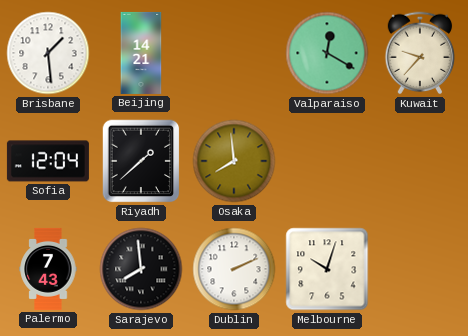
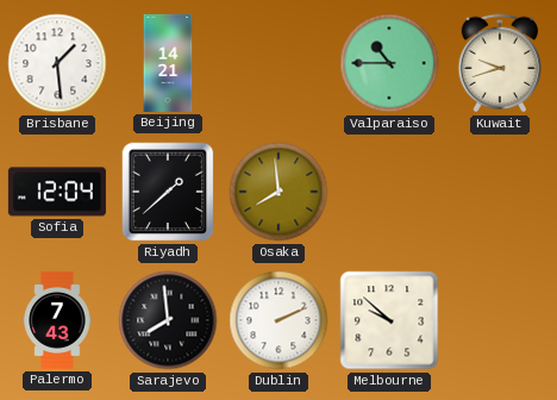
Valparaiso: 12:20 -> 10:45
Kuwait: 9:37 -> 9:42
Melbourne: 10:03 -> 9:52
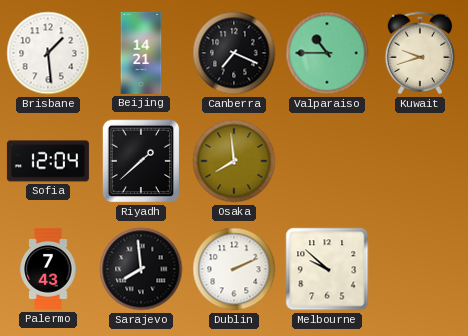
Canberra: none -> 7:19
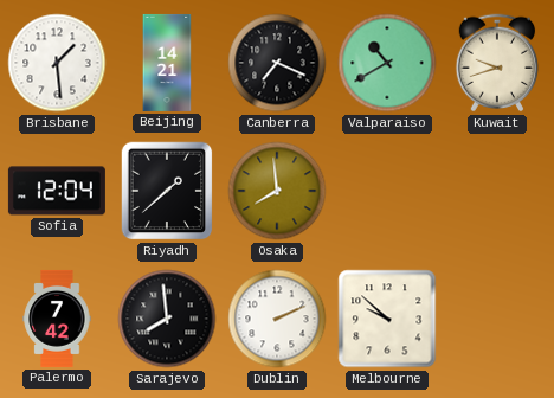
Valparaiso: 10:45 -> 10:40
Palermo: 7:43 -> 7:42
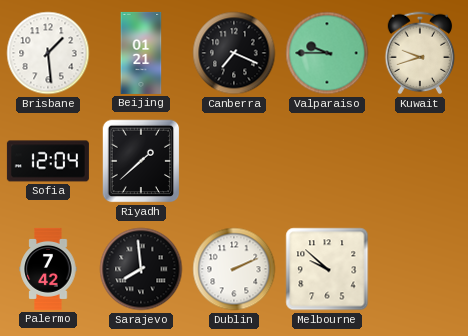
Beijing: 14:21 -> 01:21
Valparaiso: 10:40 -> 9:45
Osaka: 7:59 -> none
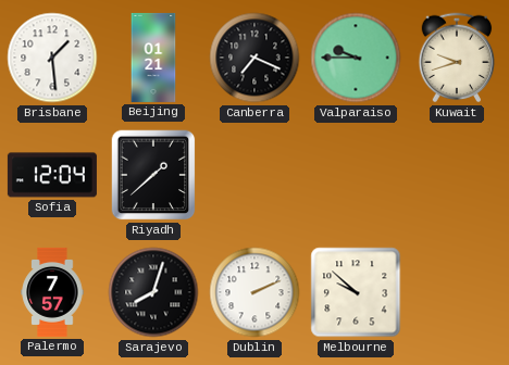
Palermo: 7:42 -> 7:57
Sarajevo: 7:59 -> 8:03
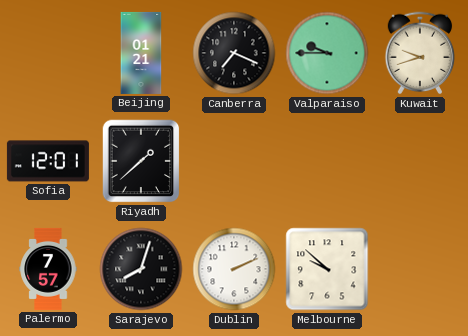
Brisbane: 1:29 -> none
Sofia: 12:04 -> 12:01
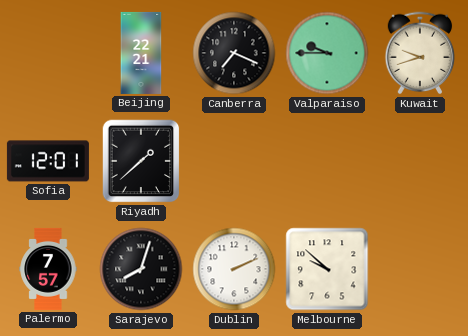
Beijing: 01:21 -> 22:21
